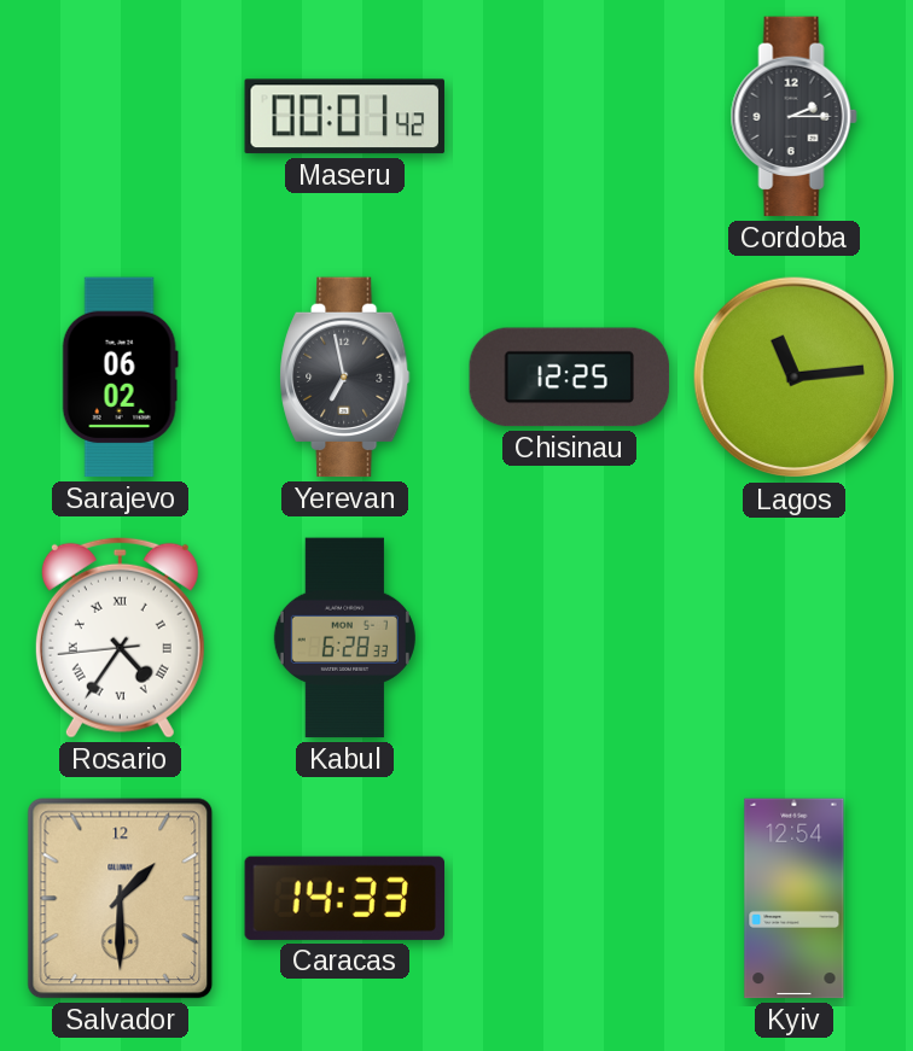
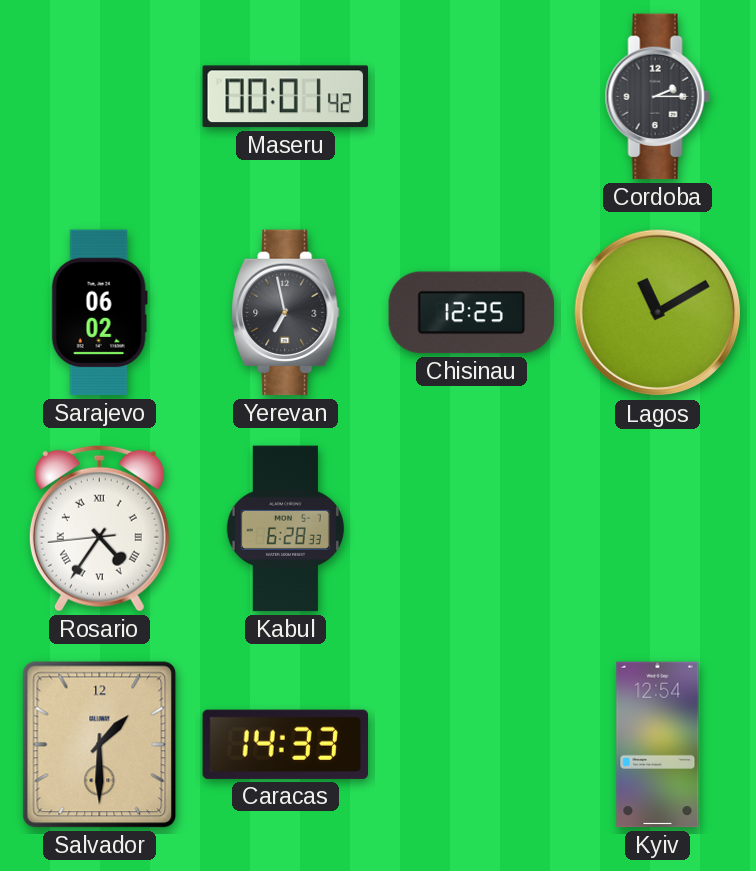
Lagos: 11:14 -> 11:10
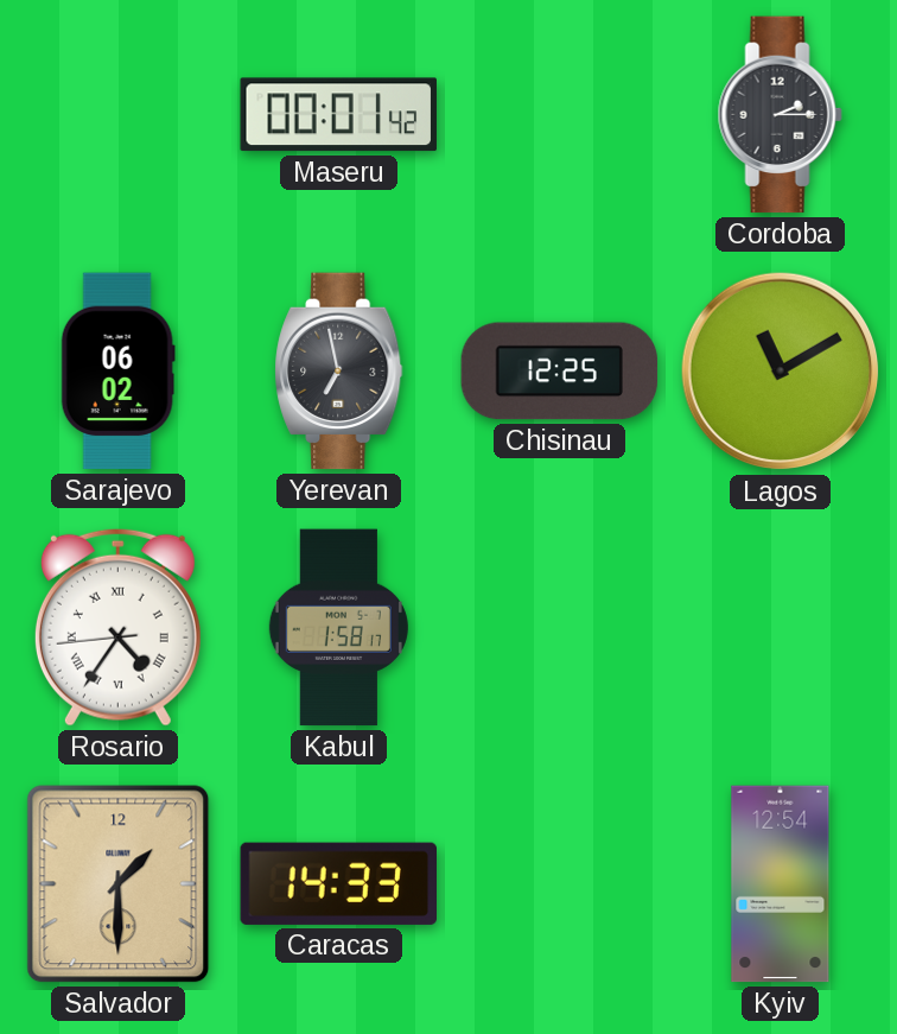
Kabul: 6:28 -> 1:58
